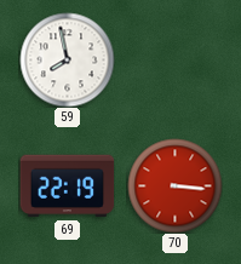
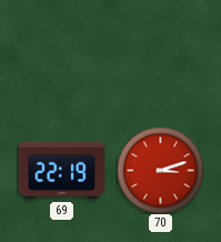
59: 7:58 -> none
70: 3:16 -> 3:12
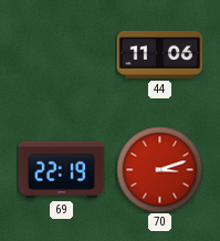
44: none -> 11:06
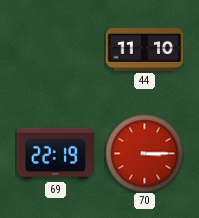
44: 11:06 -> 11:10
70: 3:12 -> 3:15
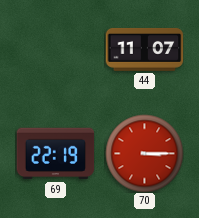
44: 11:10 -> 11:07
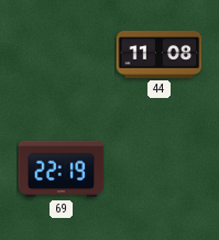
44: 11:07 -> 11:08
70: 3:15 -> none
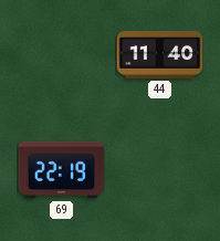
44: 11:08 -> 11:40
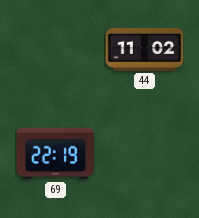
44: 11:40 -> 11:02
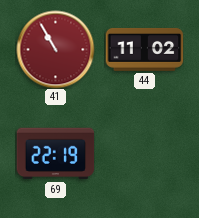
41: none -> 10:55
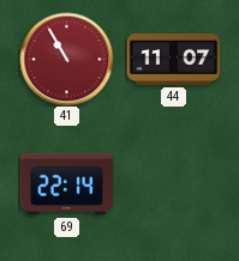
44: 11:02 -> 11:07
69: 22:19 -> 22:14
